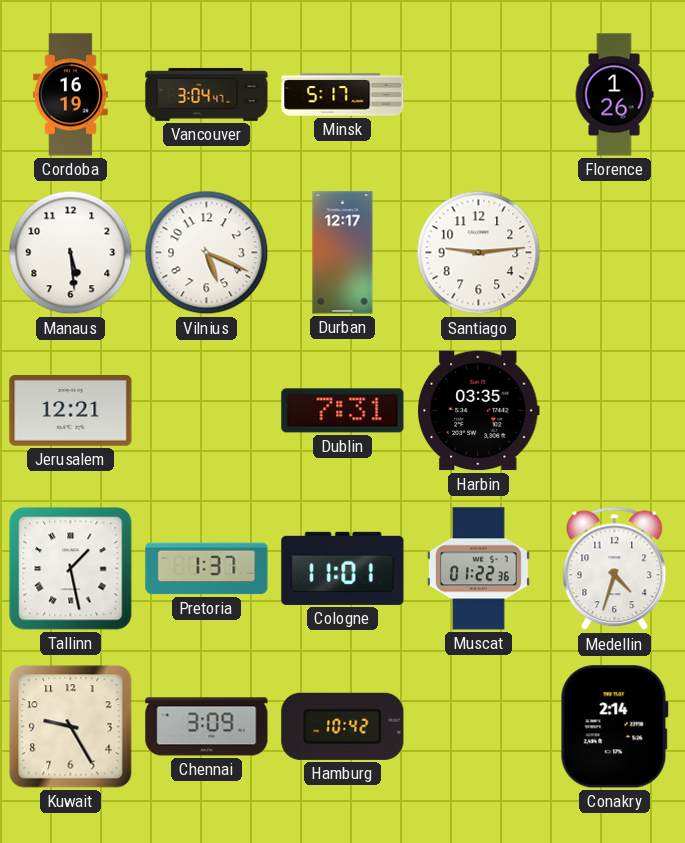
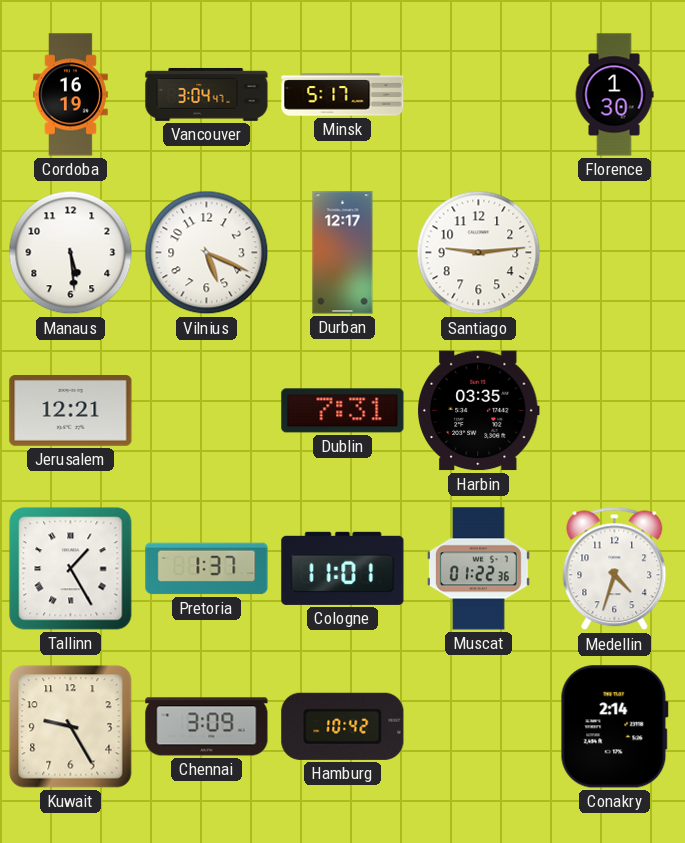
Florence: 1:26 -> 1:30
Tallinn: 1:28 -> 1:25
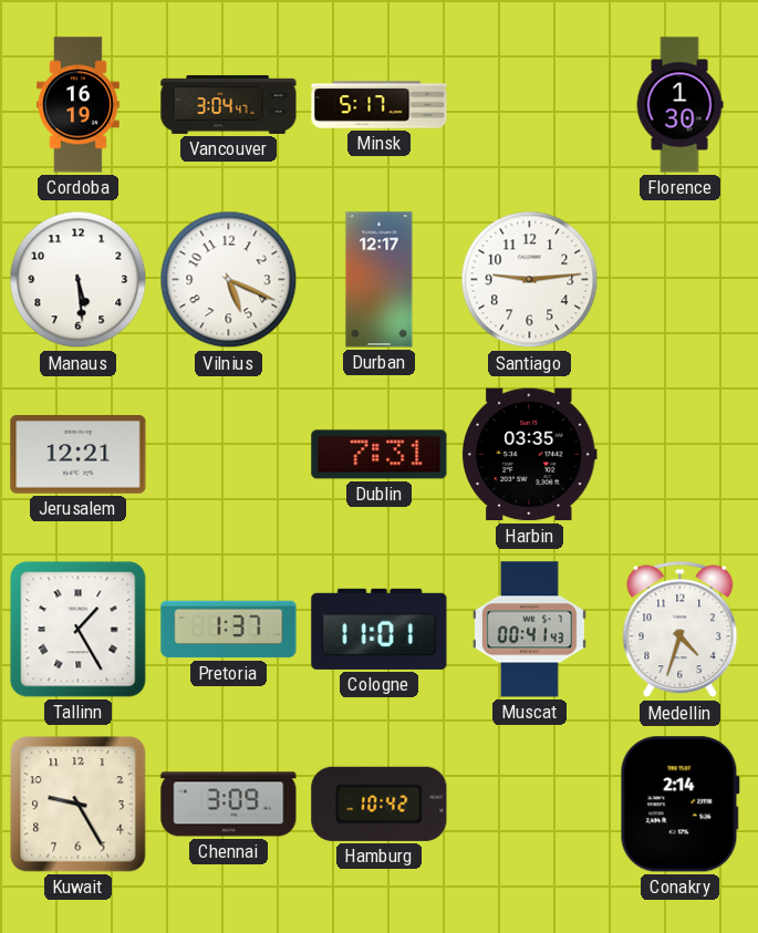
Muscat: 01:22 -> 00:41
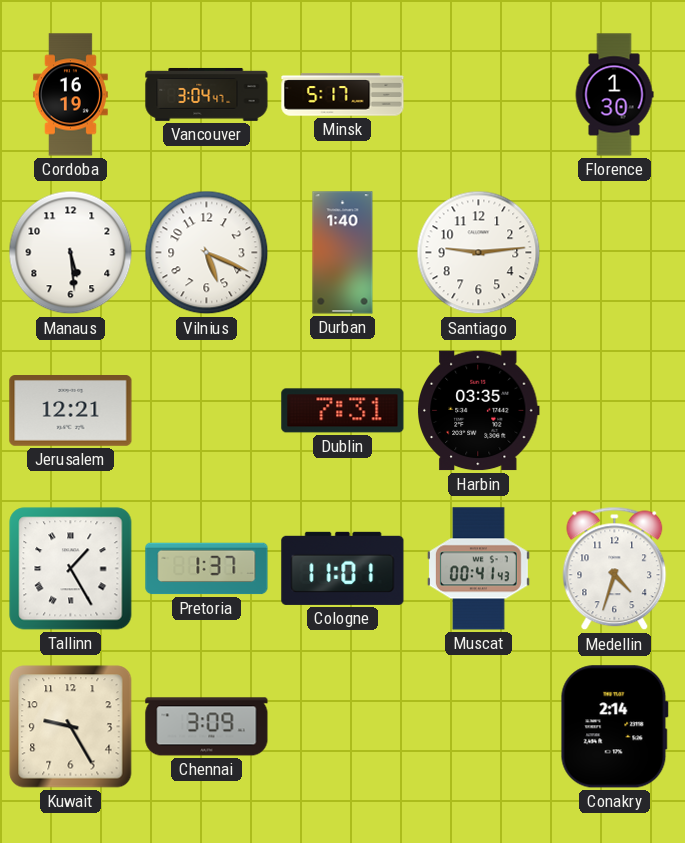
Durban: 12:17 -> 1:40
Hamburg: 10:42 -> none
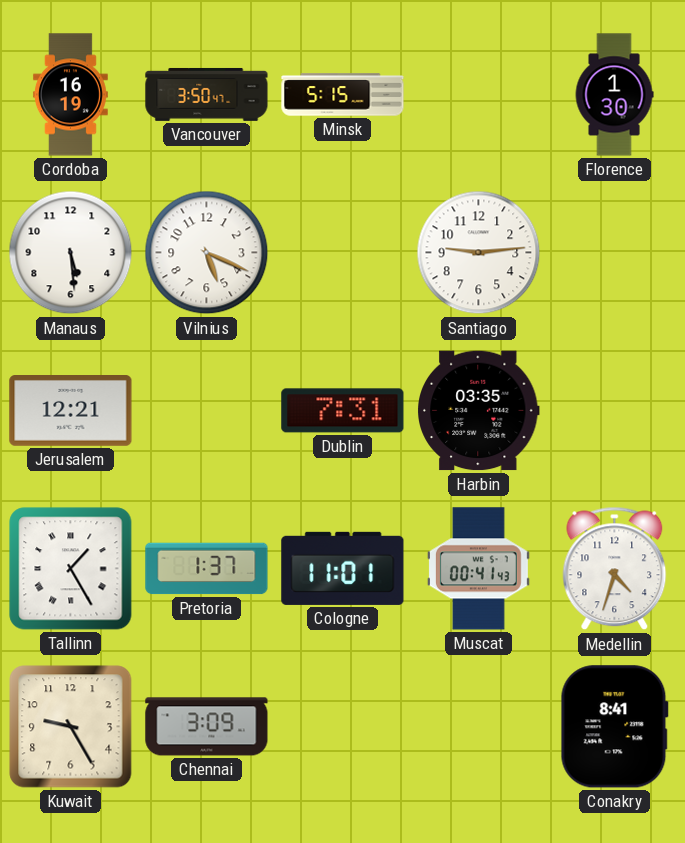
Vancouver: 3:04 -> 3:50
Minsk: 5:17 -> 5:15
Durban: 1:40 -> none
Conakry: 2:14 -> 8:41
